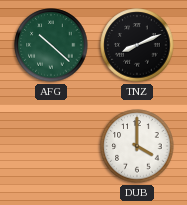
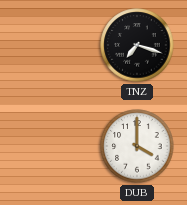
AFG: 10:22 -> none
TNZ: 8:11 -> 7:18
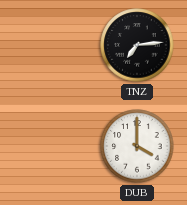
TNZ: 7:18 -> 7:14
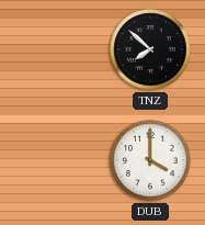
TNZ: 7:14 -> 7:52
